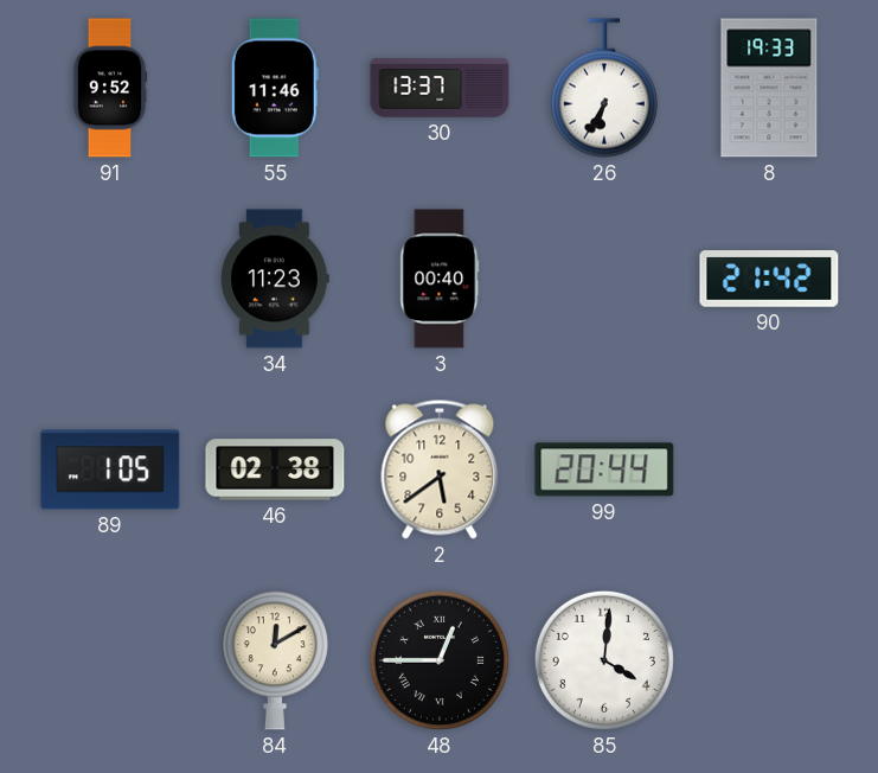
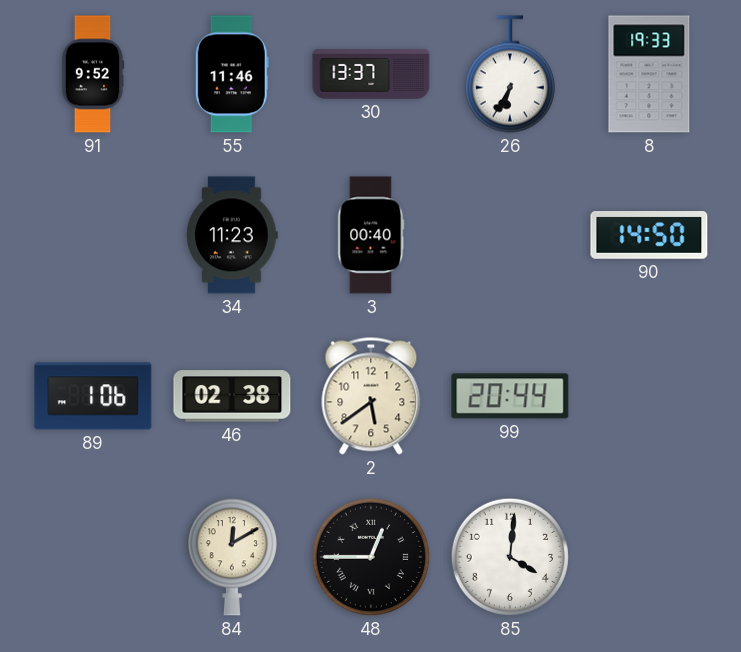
90: 21:42 -> 14:50
89: 1:05 -> 1:06
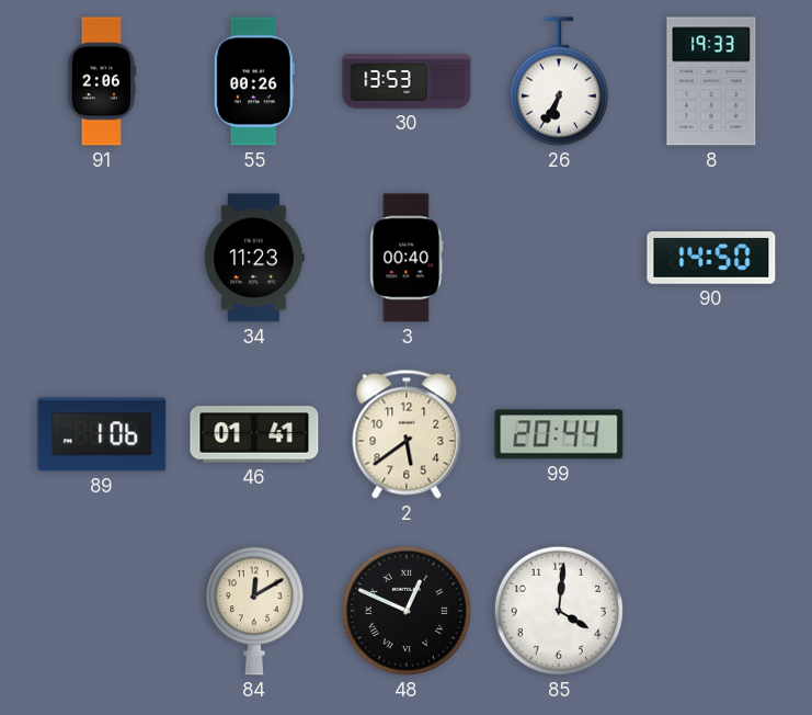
91: 9:52 -> 2:06
55: 11:46 -> 00:26
30: 13:37 -> 13:53
46: 02:38 -> 01:41
48: 12:45 -> 12:49
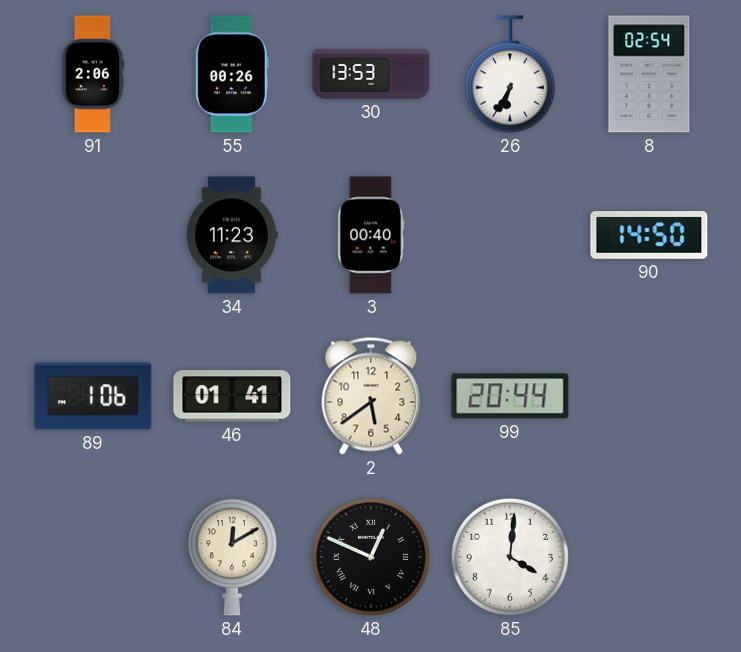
8: 19:33 -> 02:54
